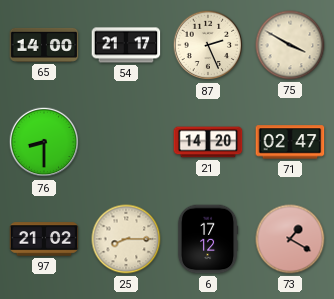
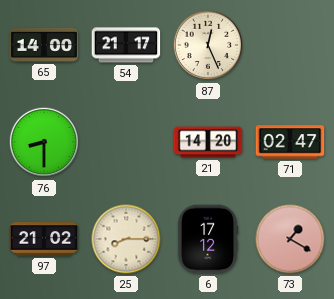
87: 2:26 -> 12:26
75: 3:50 -> none
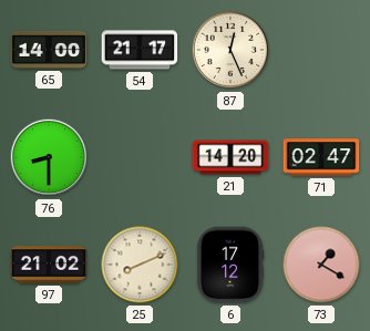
25: 8:15 -> 8:11
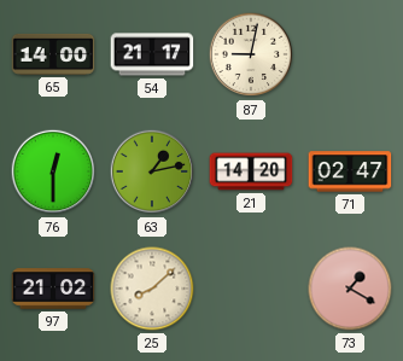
87: 12:26 -> 9:02
76: 8:30 -> 12:30
63: none -> 1:13
25: 8:11 -> 8:08
6: 17:12 -> none
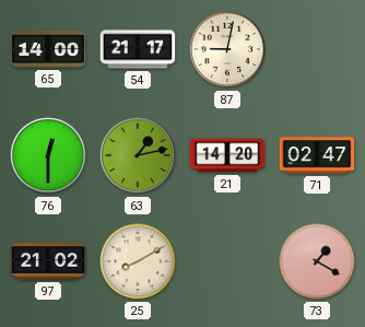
25: 8:08 -> 8:10
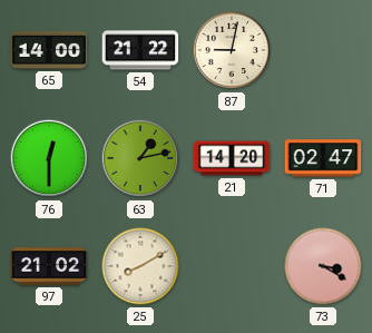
54: 21:17 -> 21:22
73: 1:20 -> 3:20
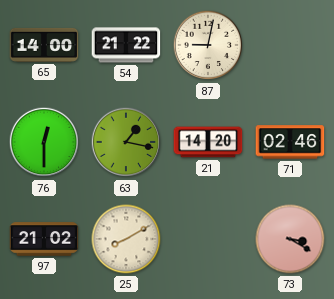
63: 1:13 -> 1:17
71: 02:47 -> 02:46
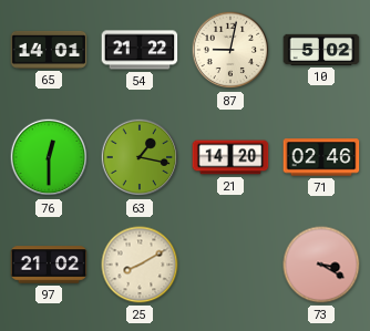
65: 14:00 -> 14:01
10: none -> 5:02
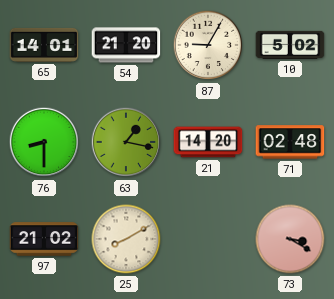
54: 21:22 -> 21:20
87: 9:02 -> 9:05
76: 12:30 -> 8:30
71: 02:46 -> 02:48
